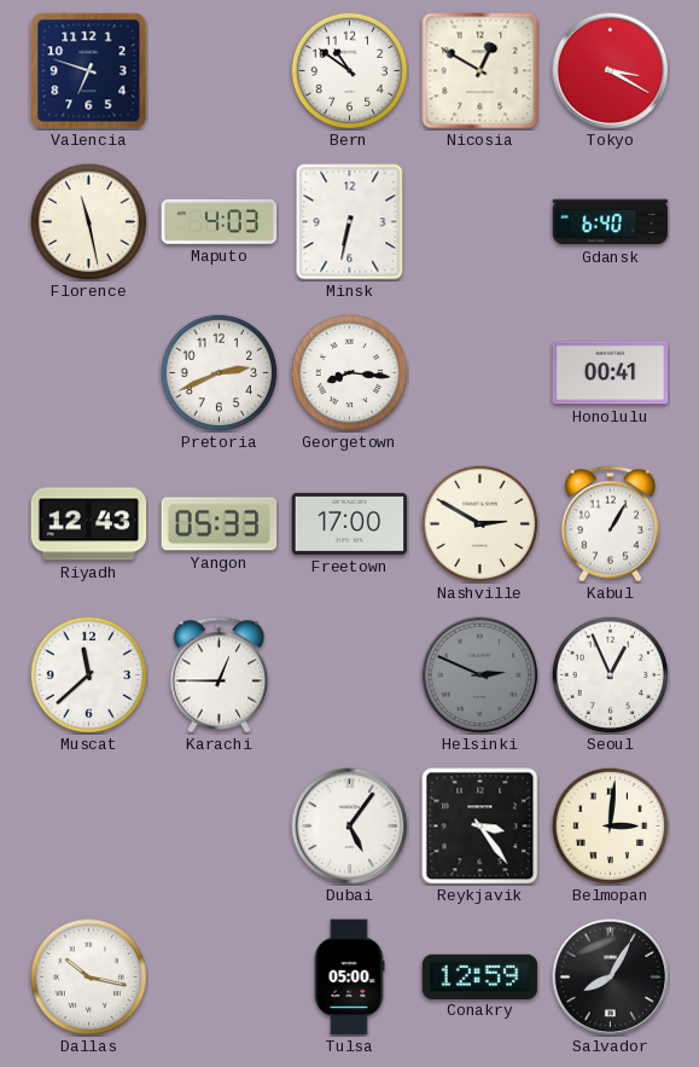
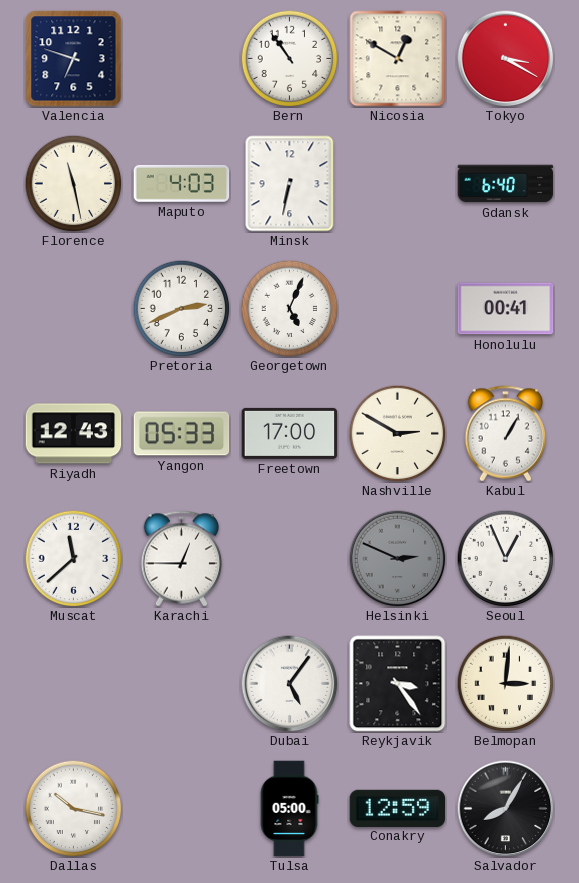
Bern: 10:51 -> 10:54
Georgetown: 8:16 -> 5:04
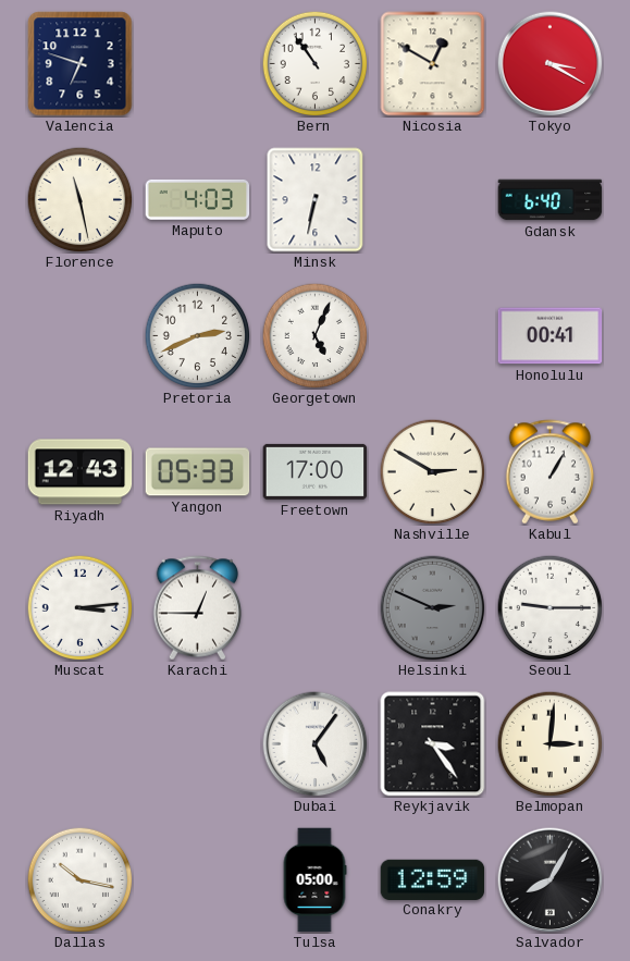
Muscat: 11:38 -> 3:14
Seoul: 12:56 -> 9:15
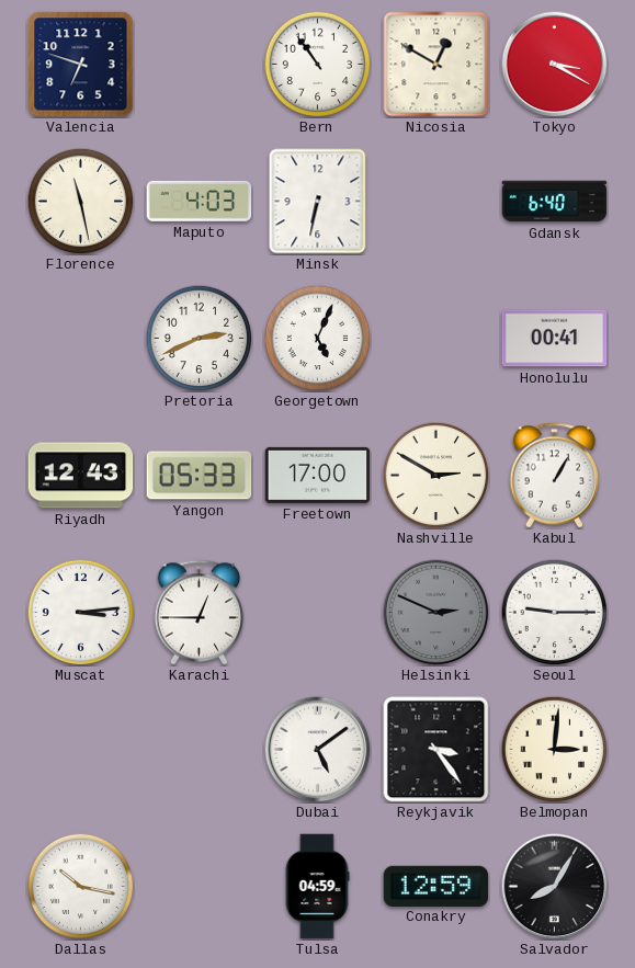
Dubai: 5:06 -> 5:09
Tulsa: 05:00 -> 04:59
